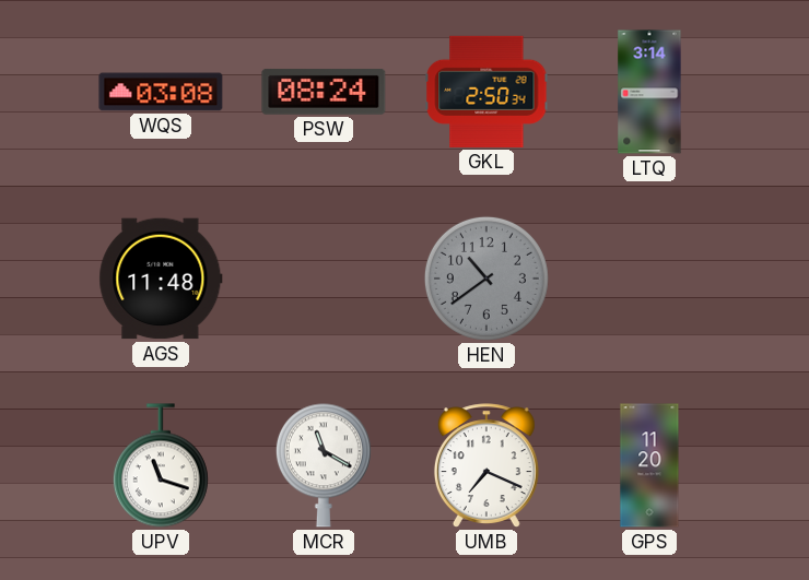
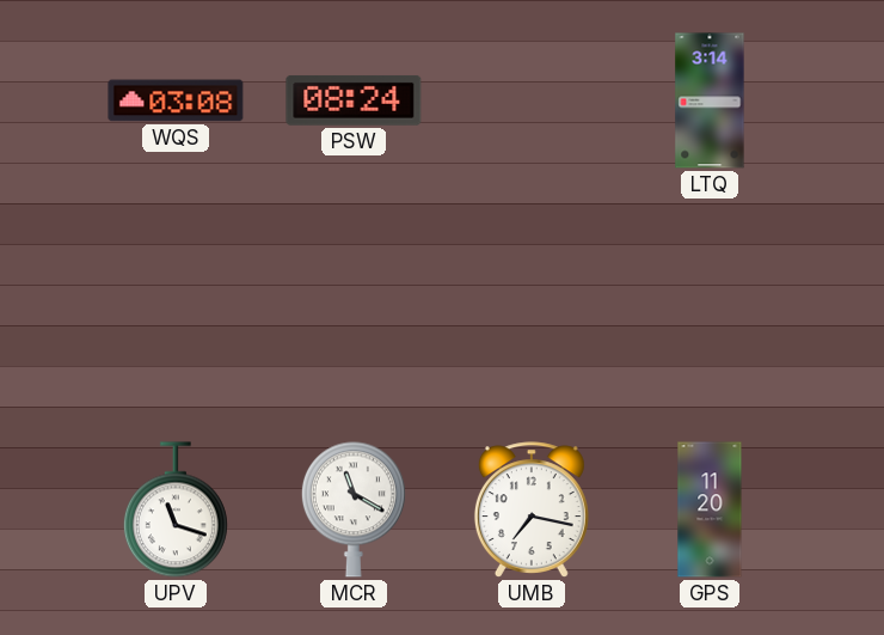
GKL: 2:50 -> none
AGS: 11:48 -> none
HEN: 10:39 -> none
UMB: 7:19 -> 7:17
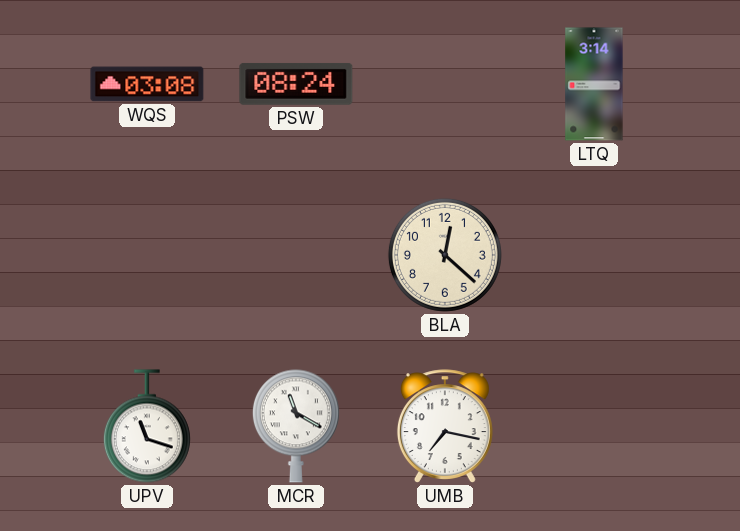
BLA: none -> 12:22
GPS: 11:20 -> none
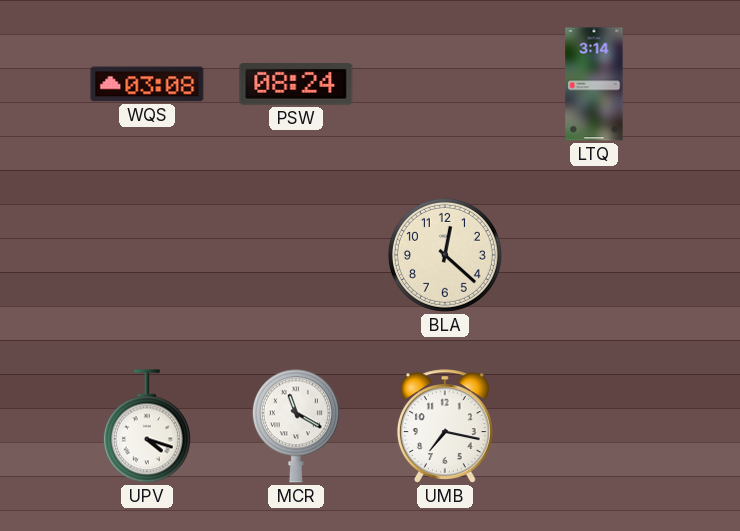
UPV: 11:18 -> 4:18
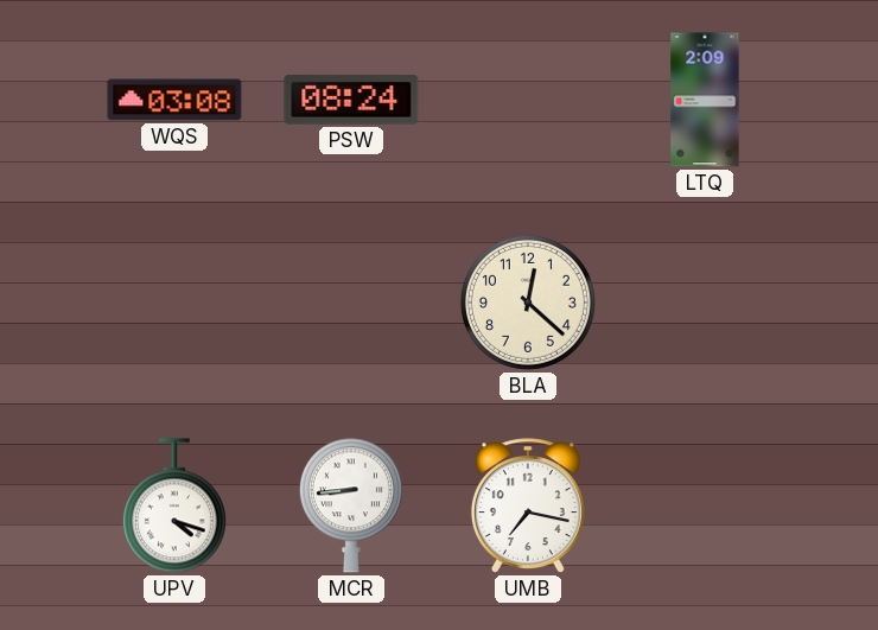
LTQ: 3:14 -> 2:09
MCR: 11:20 -> 8:44
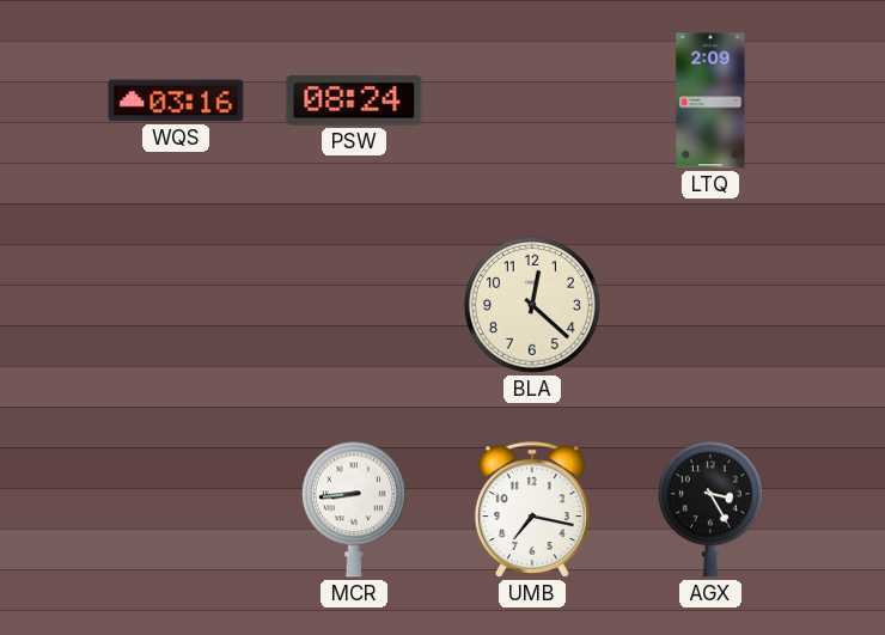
WQS: 03:08 -> 03:16
UPV: 4:18 -> none
AGX: none -> 3:25
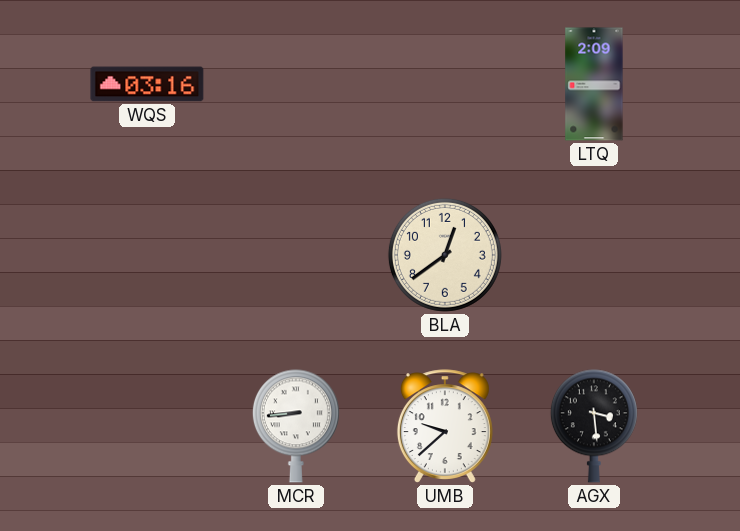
PSW: 08:24 -> none
BLA: 12:22 -> 12:39
UMB: 7:17 -> 9:38
AGX: 3:25 -> 3:29
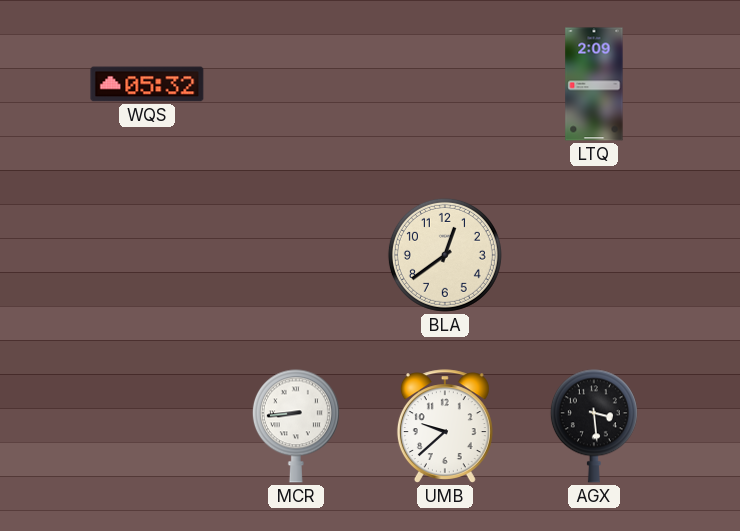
WQS: 03:16 -> 05:32
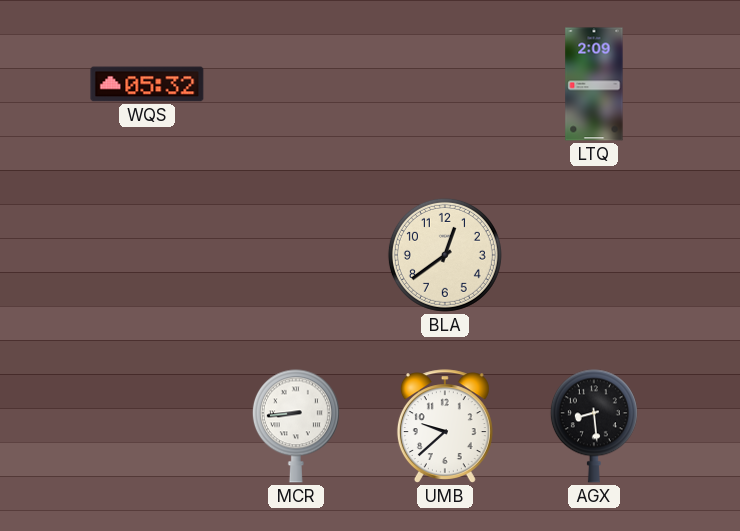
AGX: 3:29 -> 8:29
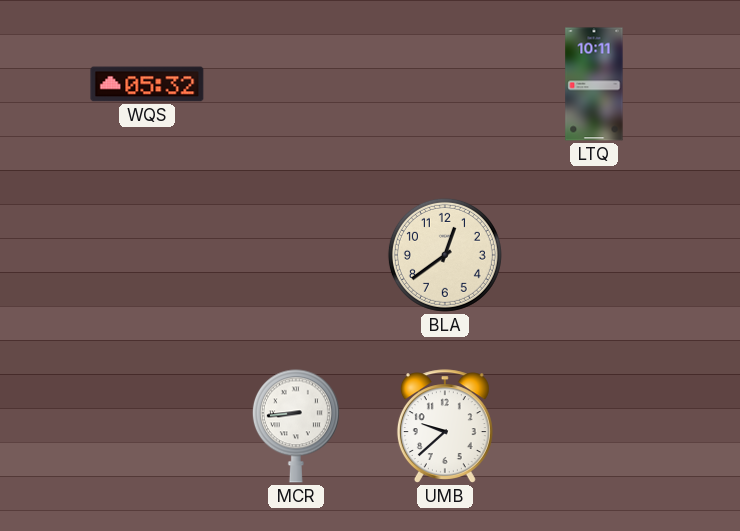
LTQ: 2:09 -> 10:11
AGX: 8:29 -> none
